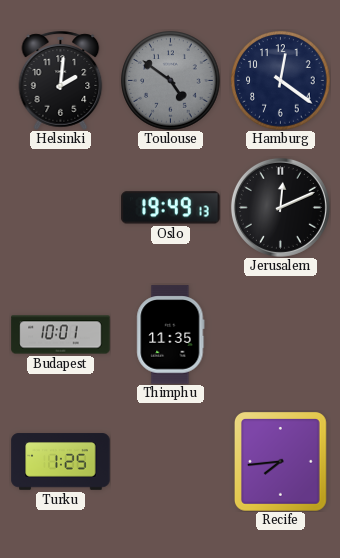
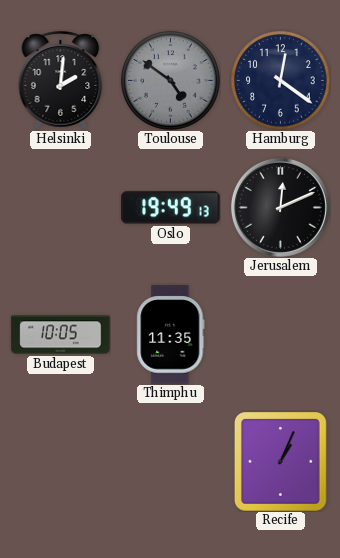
Budapest: 10:01 -> 10:05
Turku: 1:25 -> none
Recife: 7:44 -> 1:04
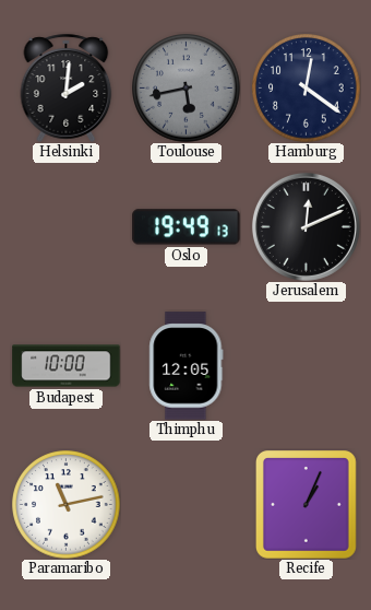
Toulouse: 4:51 -> 5:43
Budapest: 10:05 -> 10:00
Thimphu: 11:35 -> 12:05
Paramaribo: none -> 11:13
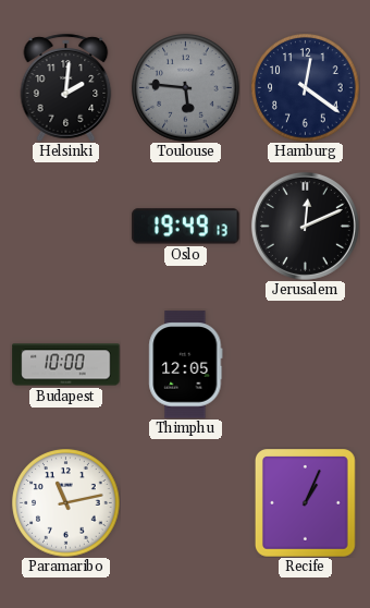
Toulouse: 5:43 -> 5:46
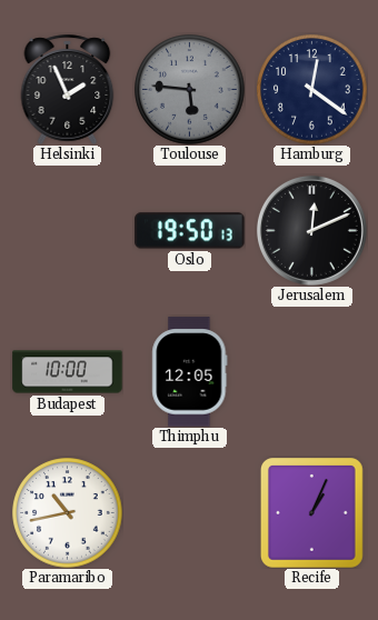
Helsinki: 2:01 -> 1:56
Oslo: 19:49 -> 19:50
Paramaribo: 11:13 -> 10:43
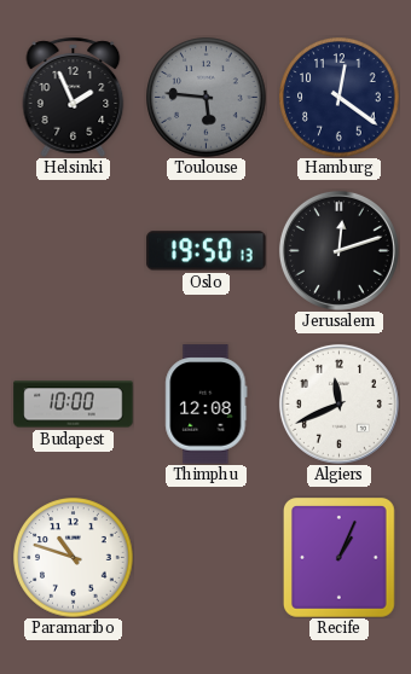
Jerusalem: 12:11 -> 12:12
Thimphu: 12:05 -> 12:08
Algiers: none -> 11:41
Paramaribo: 10:43 -> 10:48
